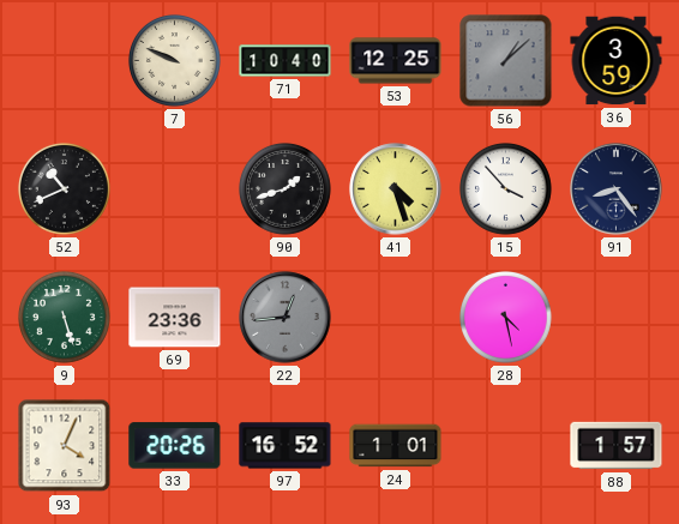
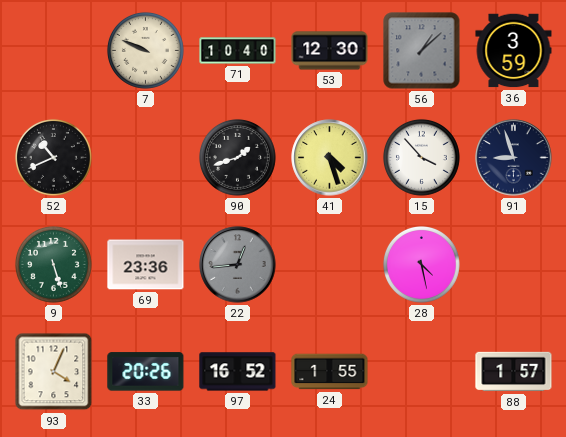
53: 12:25 -> 12:30
91: 8:24 -> 8:57
24: 1:01 -> 1:55
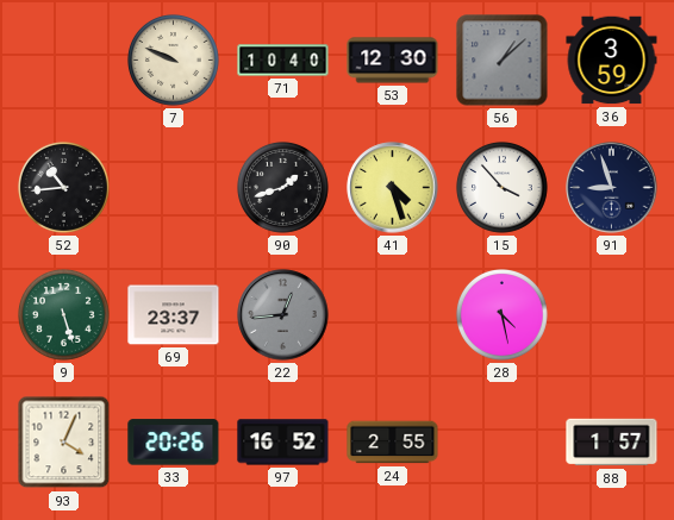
52: 10:41 -> 10:44
69: 23:36 -> 23:37
24: 1:55 -> 2:55
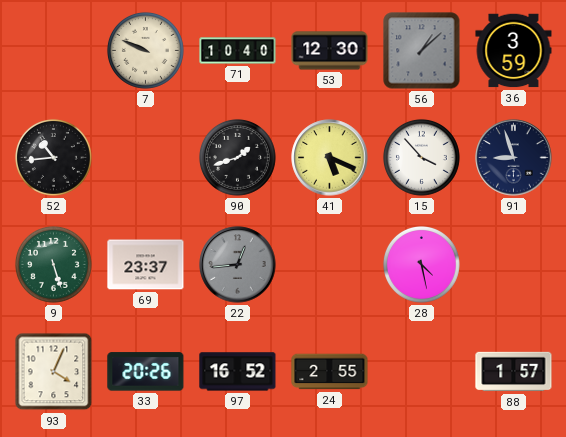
41: 4:27 -> 5:19
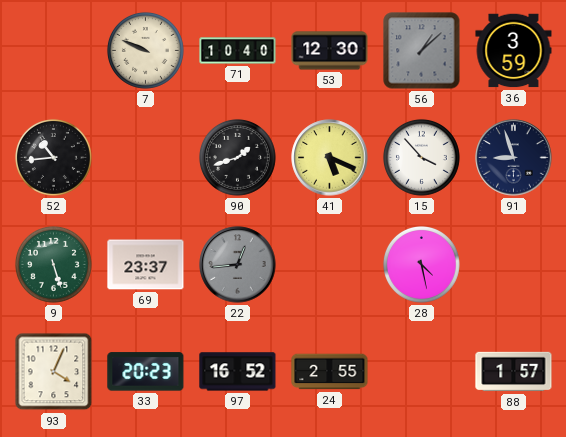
33: 20:26 -> 20:23
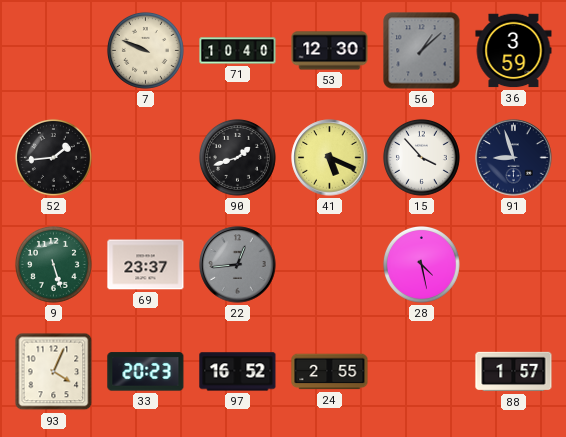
52: 10:44 -> 1:44
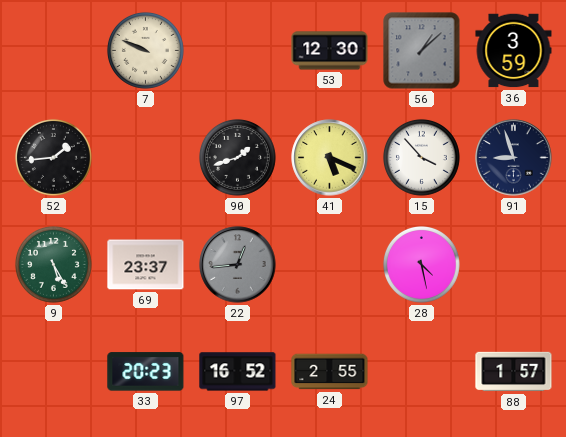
71: 10:40 -> none
9: 5:27 -> 5:25
93: 4:04 -> none
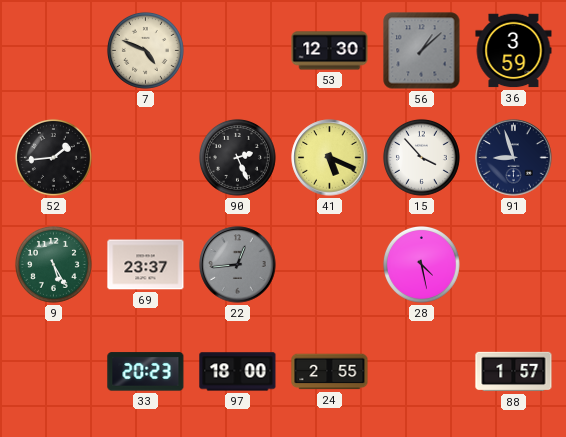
7: 9:49 -> 4:49
90: 1:42 -> 2:26
97: 16:52 -> 18:00
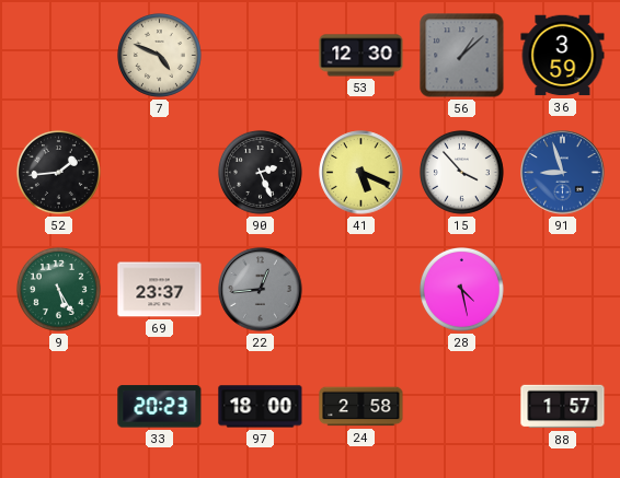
91 dial: navy -> blue
24: 2:55 -> 2:58
